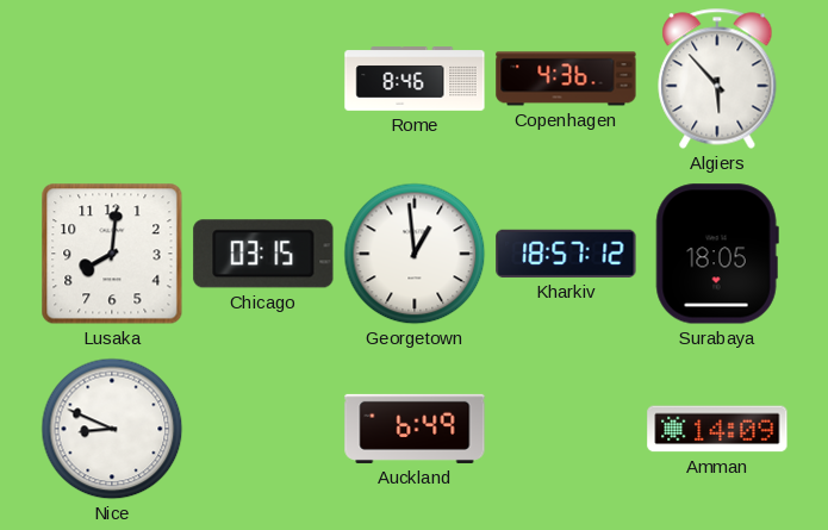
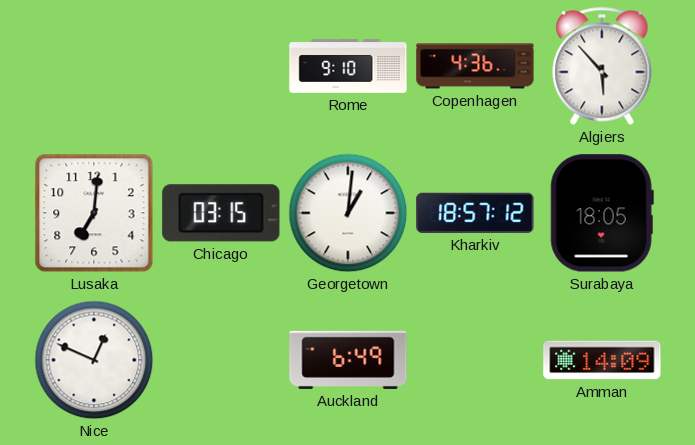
Rome: 8:46 -> 9:10
Lusaka: 8:01 -> 7:01
Georgetown: 12:59 -> 1:01
Nice: 8:49 -> 12:49
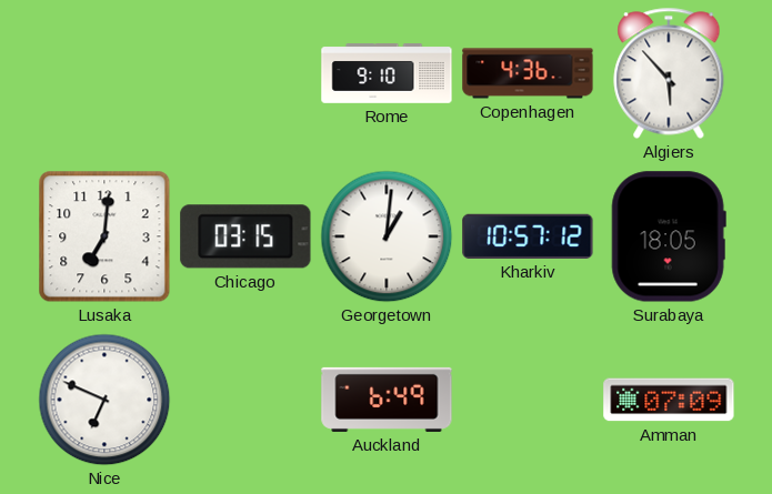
Kharkiv: 18:57 -> 10:57
Nice: 12:49 -> 6:49
Amman: 14:09 -> 07:09
